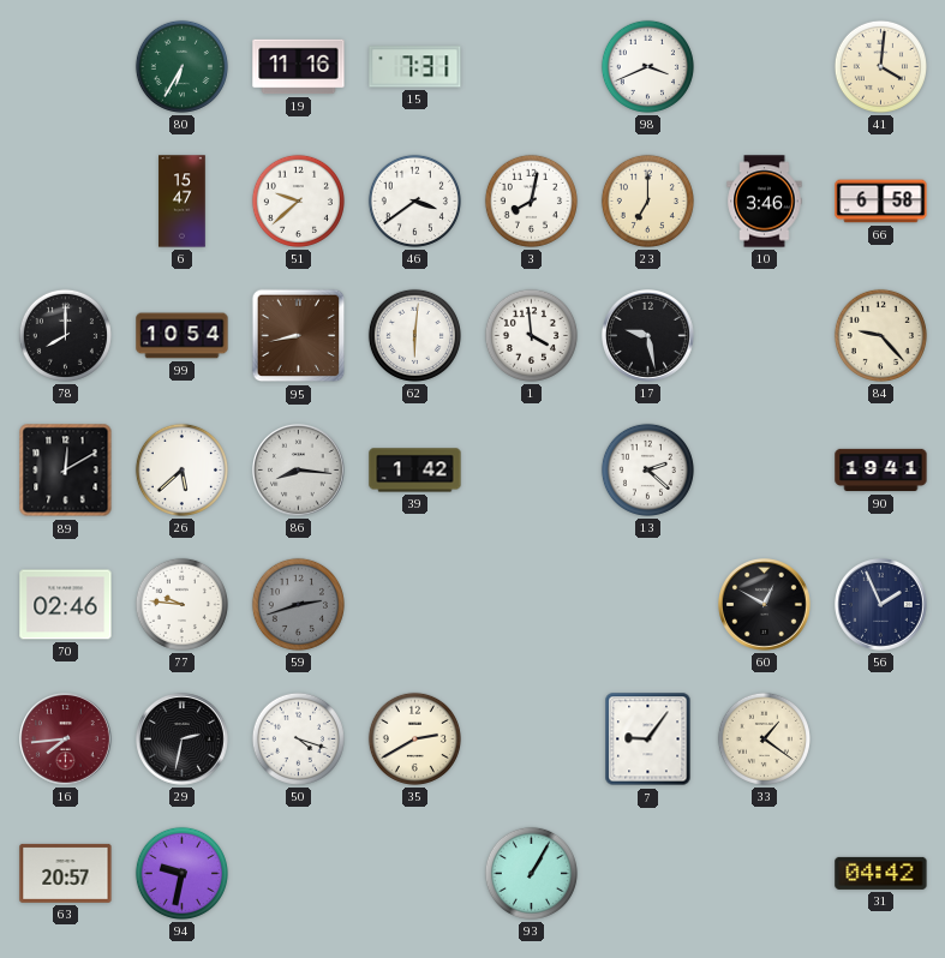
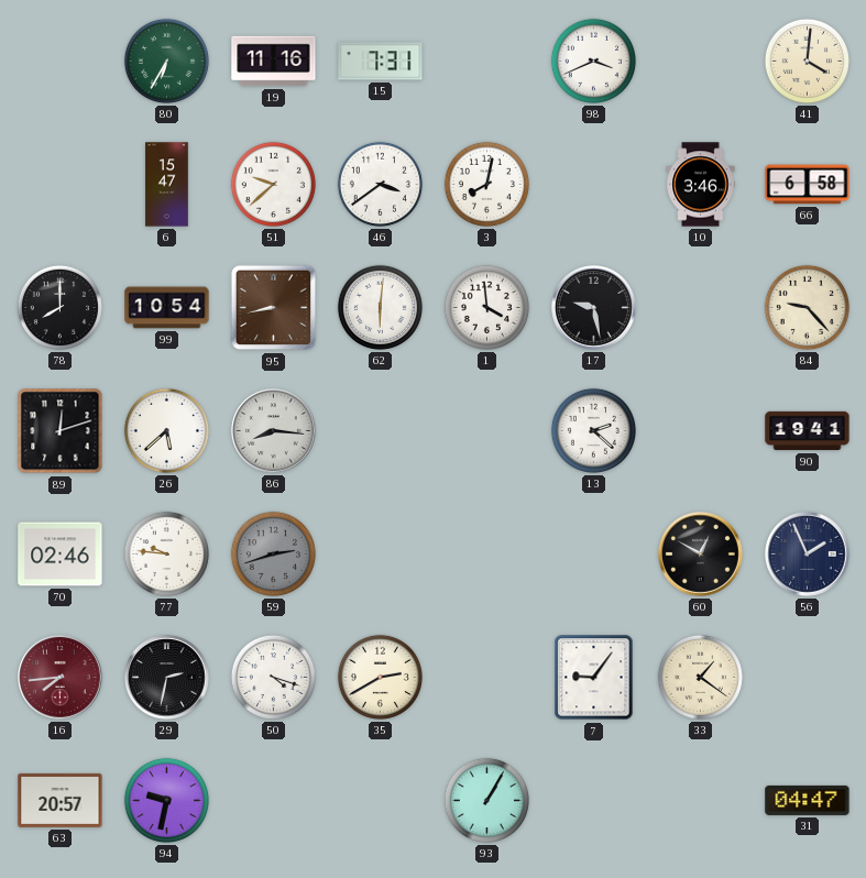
23: 7:00 -> none
89: 12:10 -> 12:12
39: 1:42 -> none
31: 04:42 -> 04:47
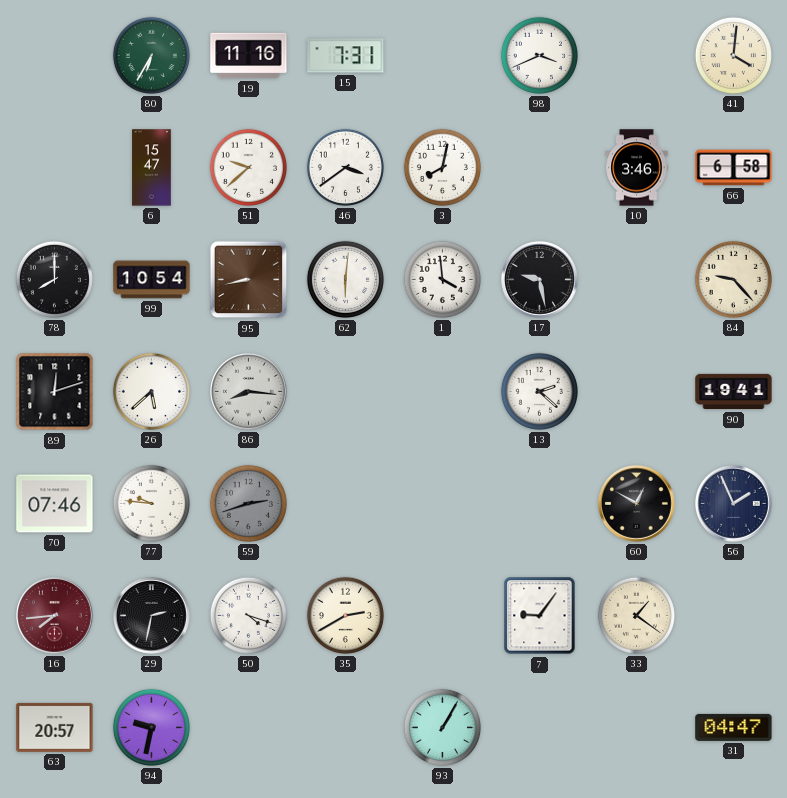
70: 02:46 -> 07:46
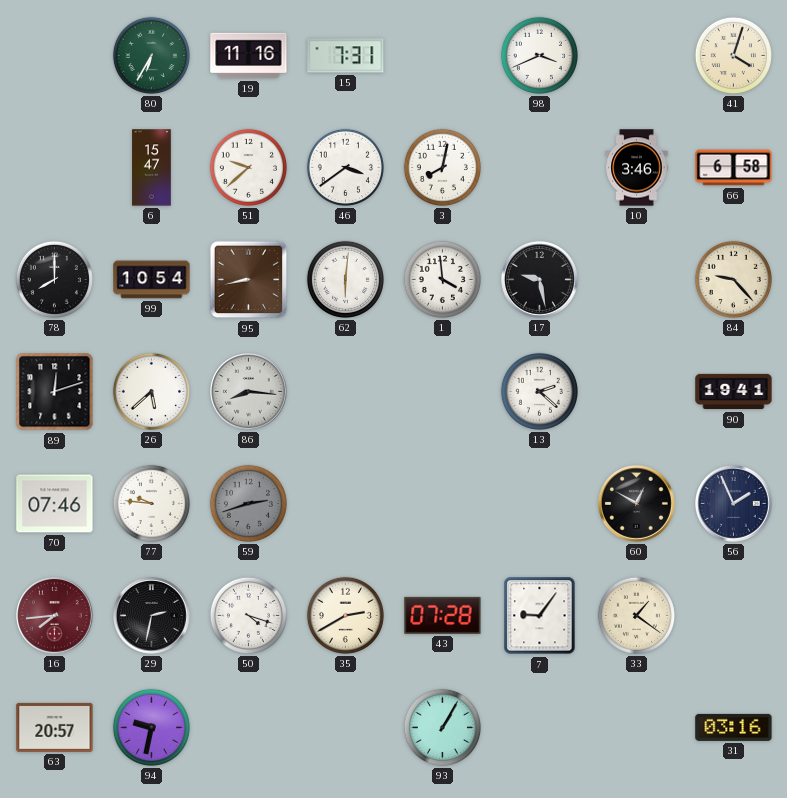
41: 4:01 -> 4:03
43: none -> 07:28
31: 04:47 -> 03:16
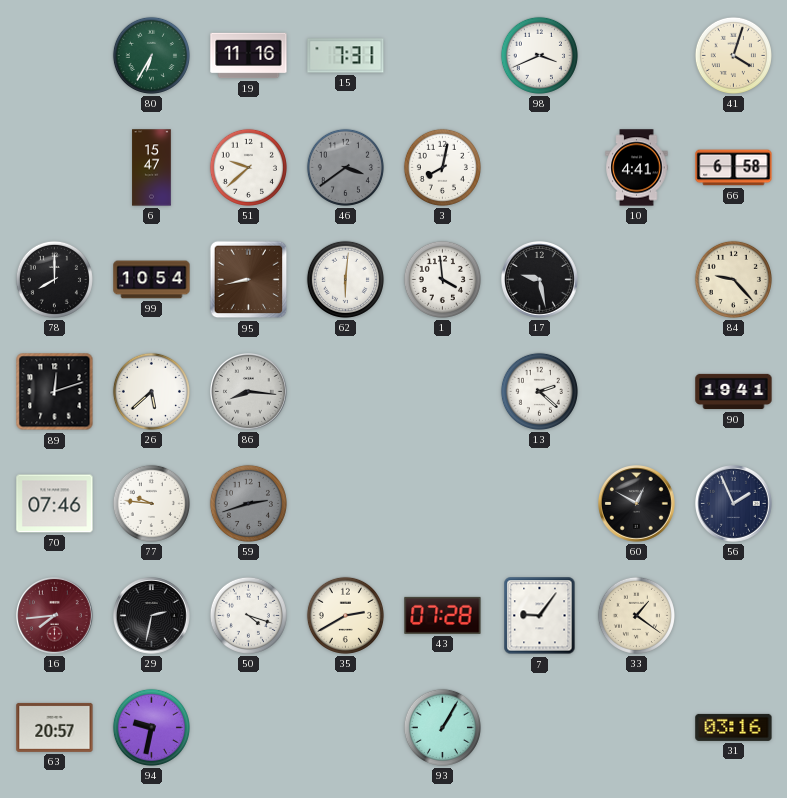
46 dial: white -> grey
10: 3:46 -> 4:41
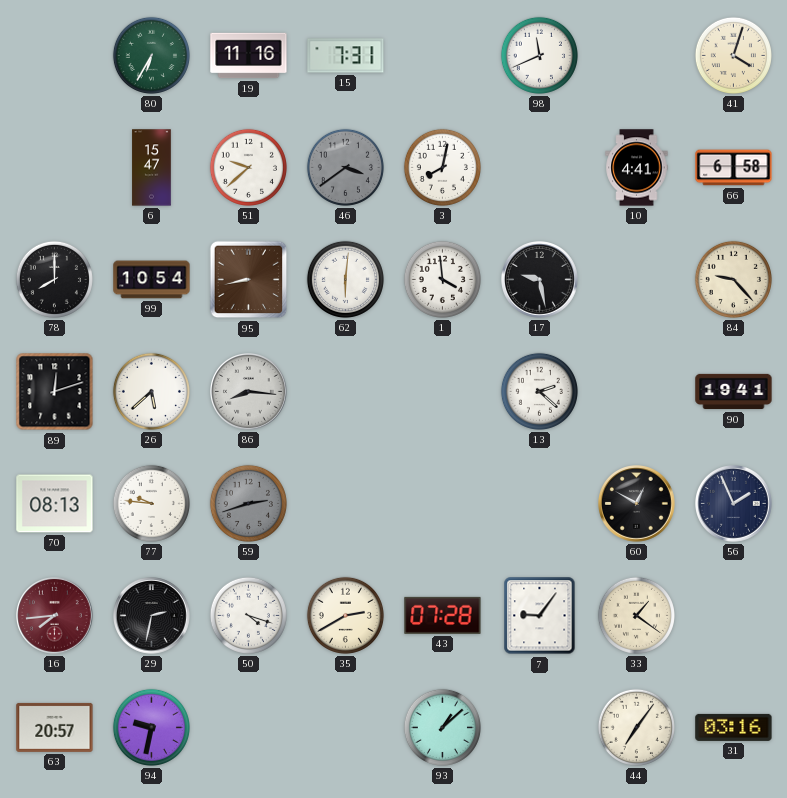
98: 3:41 -> 11:41
70: 07:46 -> 08:13
93: 1:05 -> 1:08
44: none -> 7:06
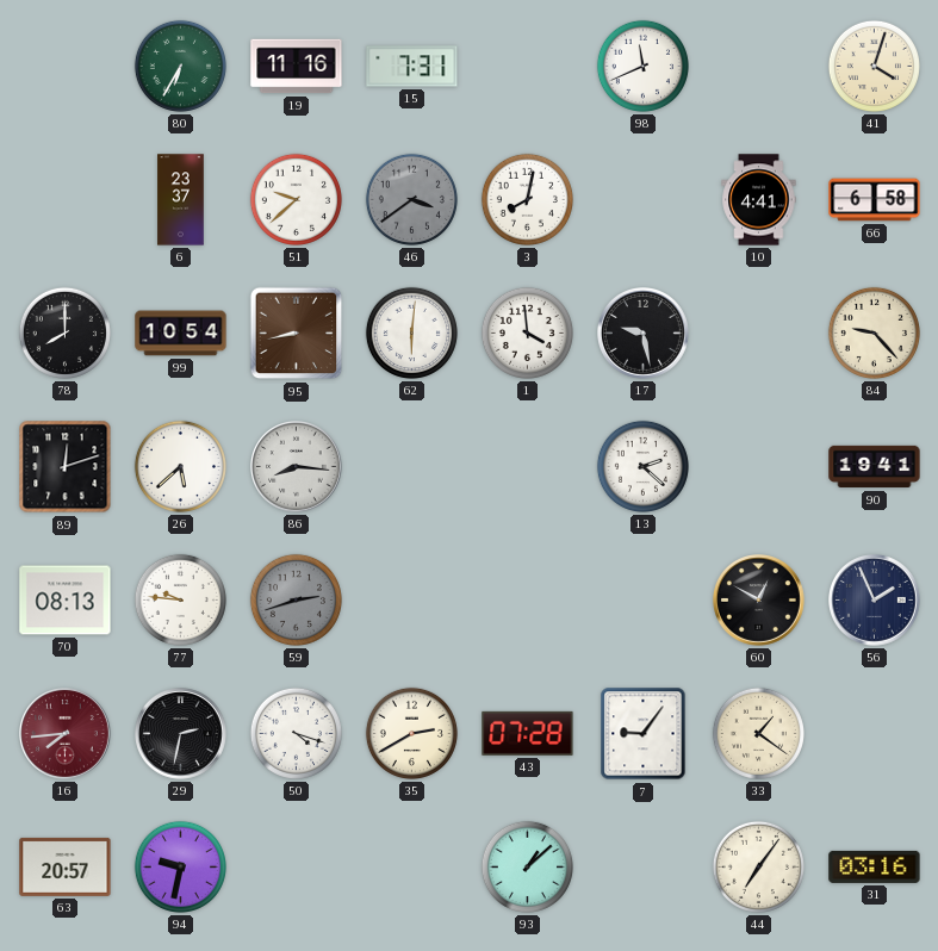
6: 15:47 -> 23:37
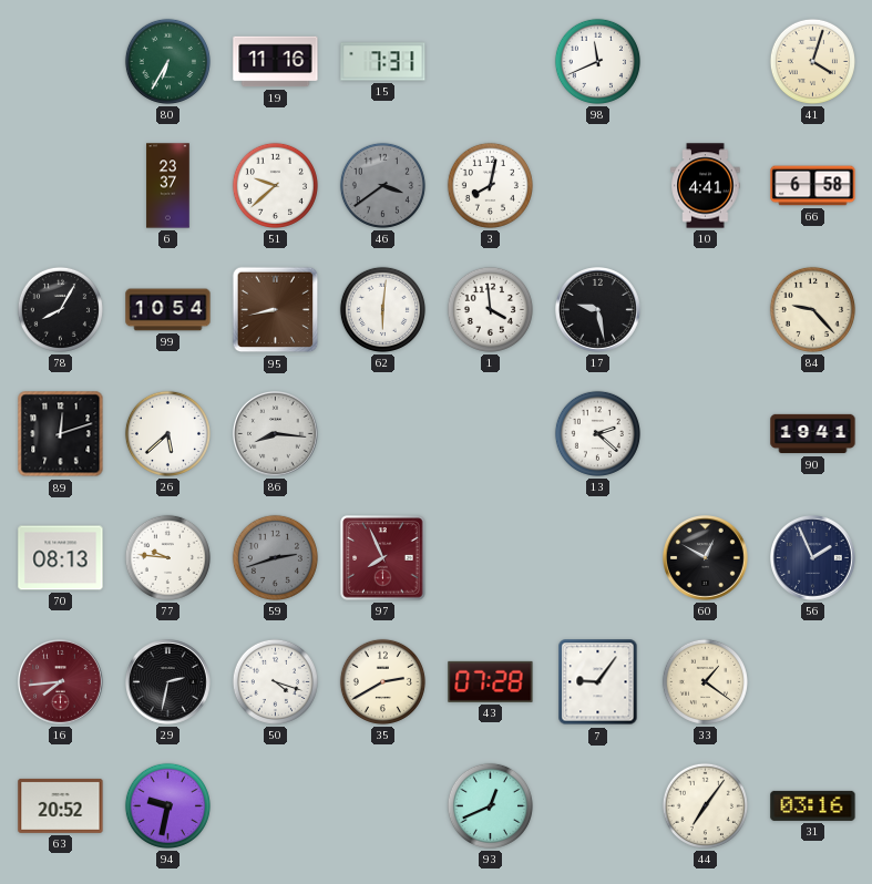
78: 8:00 -> 8:05
97: none -> 7:56
63: 20:57 -> 20:52
93: 1:08 -> 12:41
